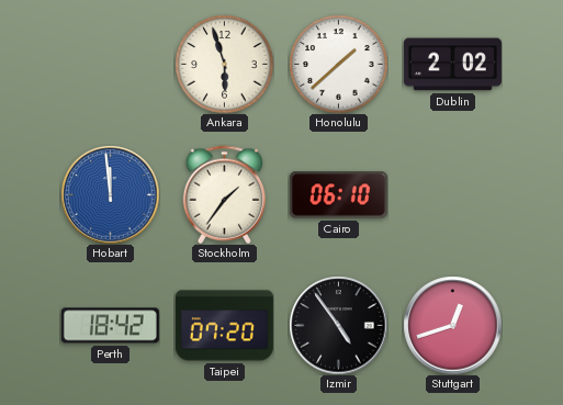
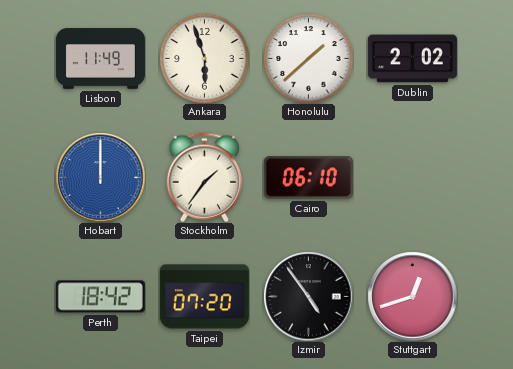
Lisbon: none -> 11:49
Hobart: 11:59 -> 12:00
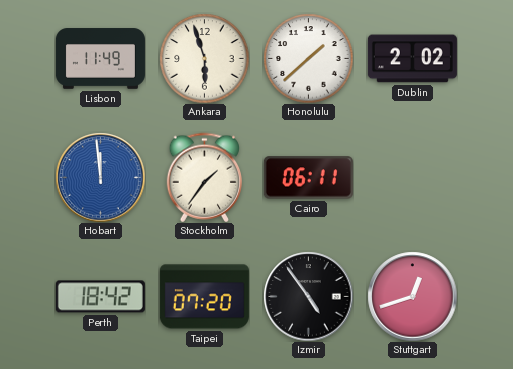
Hobart: 12:00 -> 11:59
Cairo: 06:10 -> 06:11
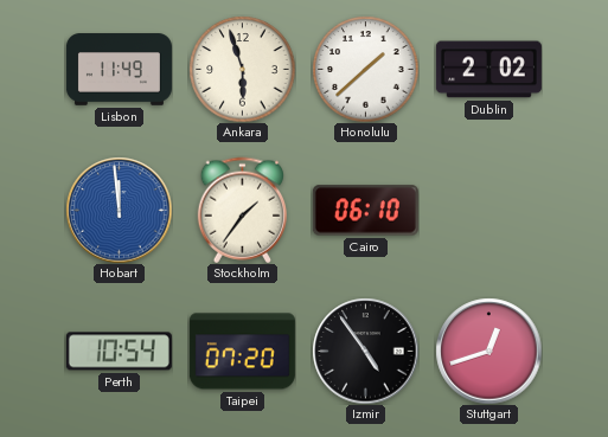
Cairo: 06:11 -> 06:10
Perth: 18:42 -> 10:54
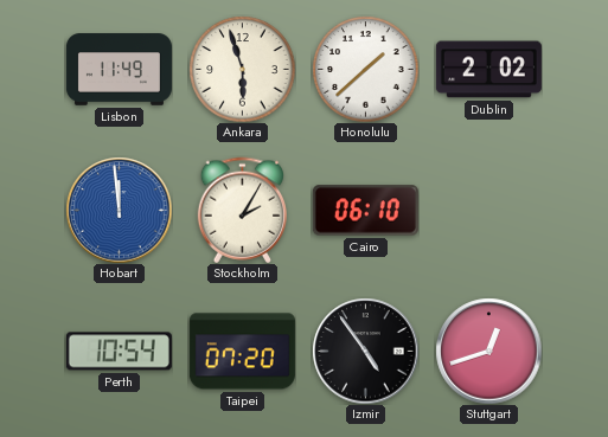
Stockholm: 1:36 -> 2:05
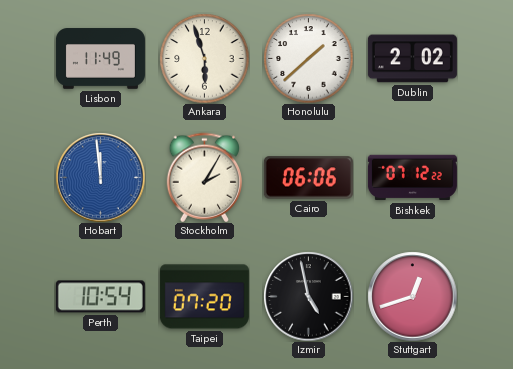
Cairo: 06:10 -> 06:06
Bishkek: none -> 07:12
Izmir: 4:54 -> 4:58
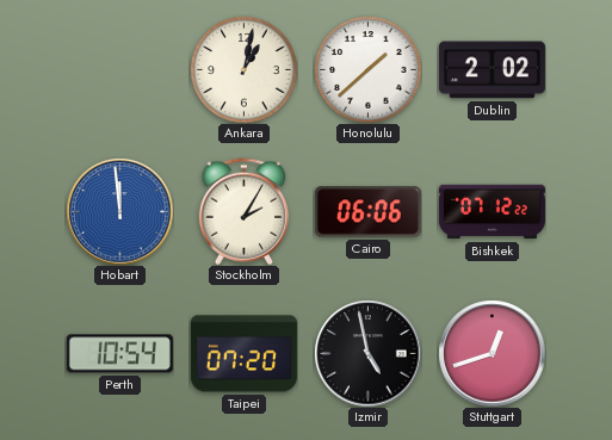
Lisbon: 11:49 -> none
Ankara: 5:57 -> 1:02
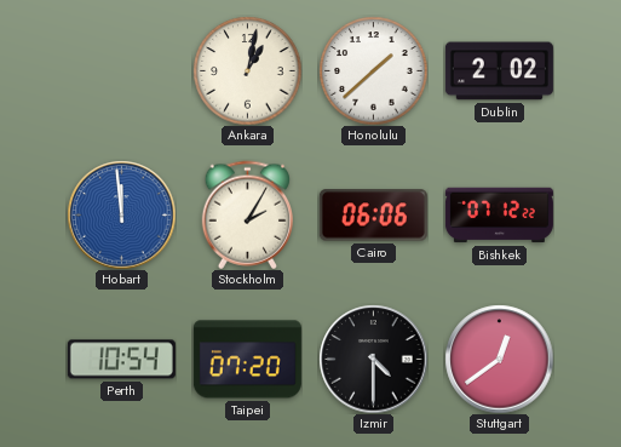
Izmir: 4:58 -> 4:30
Stuttgart: 12:42 -> 12:39
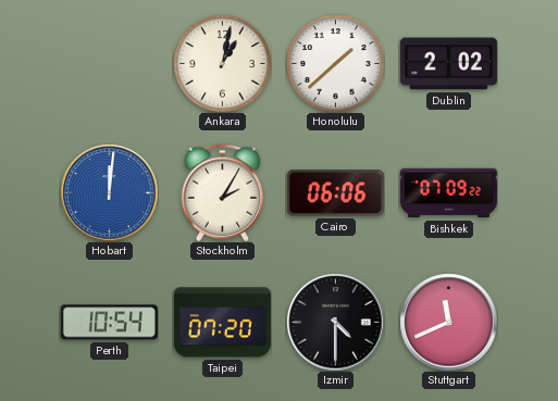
Hobart: 11:59 -> 12:01
Bishkek: 07:12 -> 07:09
Stuttgart: 12:39 -> 11:41
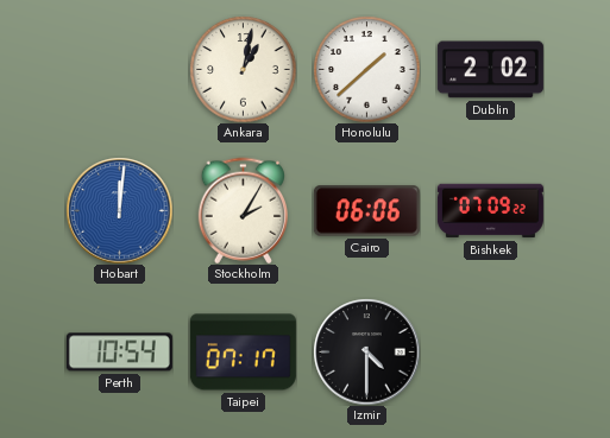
Taipei: 07:20 -> 07:17
Stuttgart: 11:41 -> none
